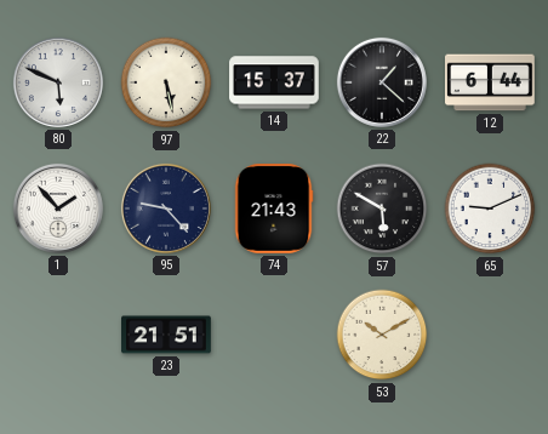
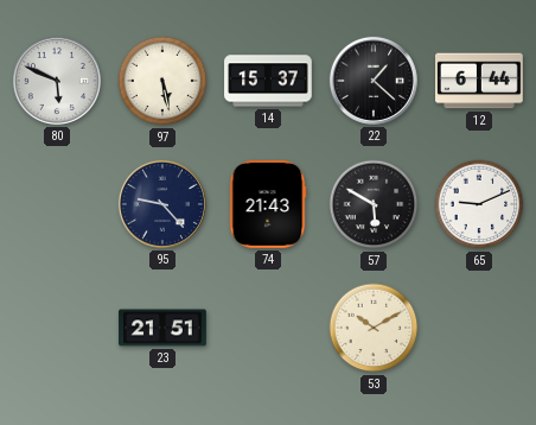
1: 1:53 -> none
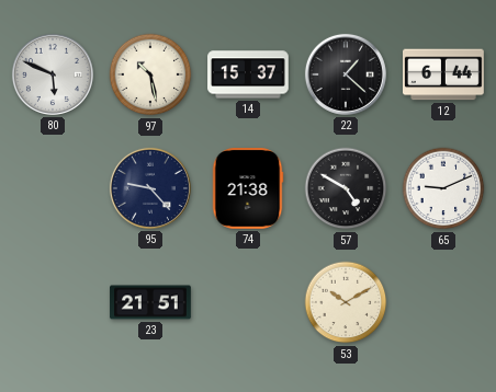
97: 5:28 -> 10:28
74: 21:43 -> 21:38
57: 5:50 -> 4:50
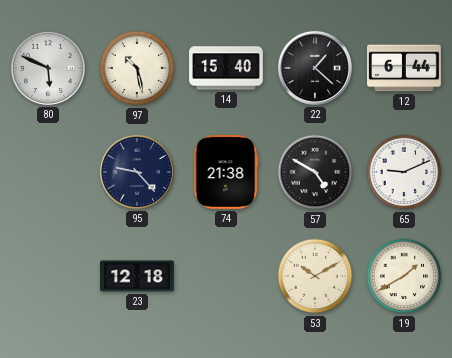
14: 15:37 -> 15:40
23: 21:51 -> 12:18
19: none -> 1:40
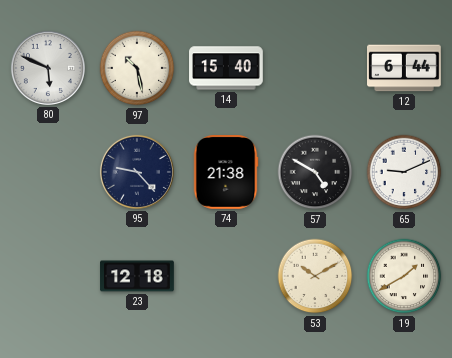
22: 1:22 -> none
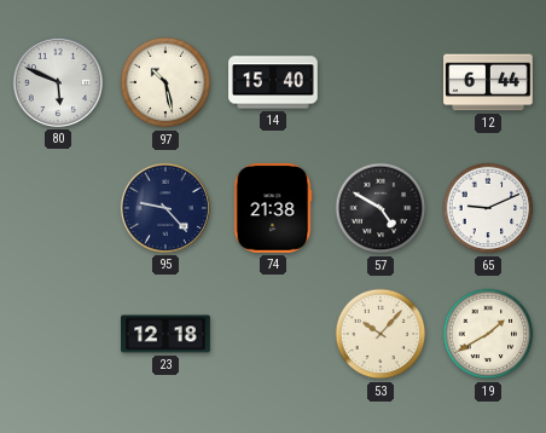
53: 10:10 -> 10:07
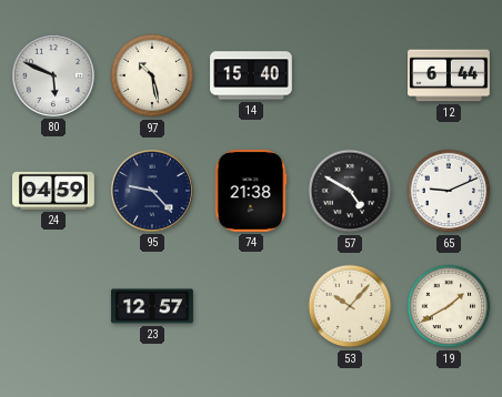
24: none -> 04:59
23: 12:18 -> 12:57
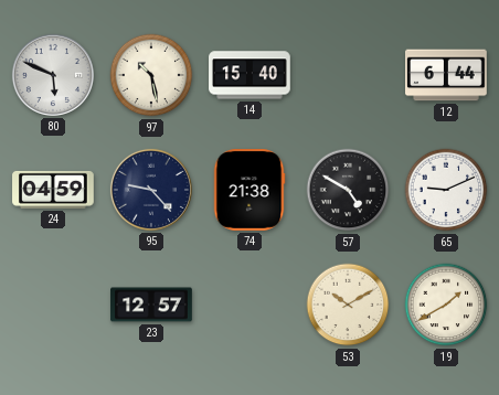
53: 10:07 -> 10:10
